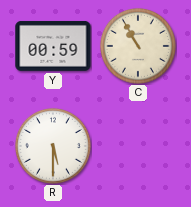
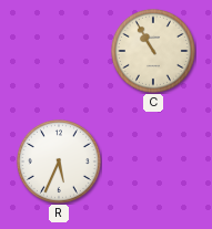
Y: 00:59 -> none
R: 5:30 -> 5:34
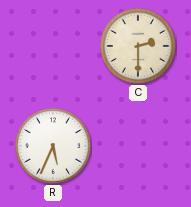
C: 10:55 -> 2:30
